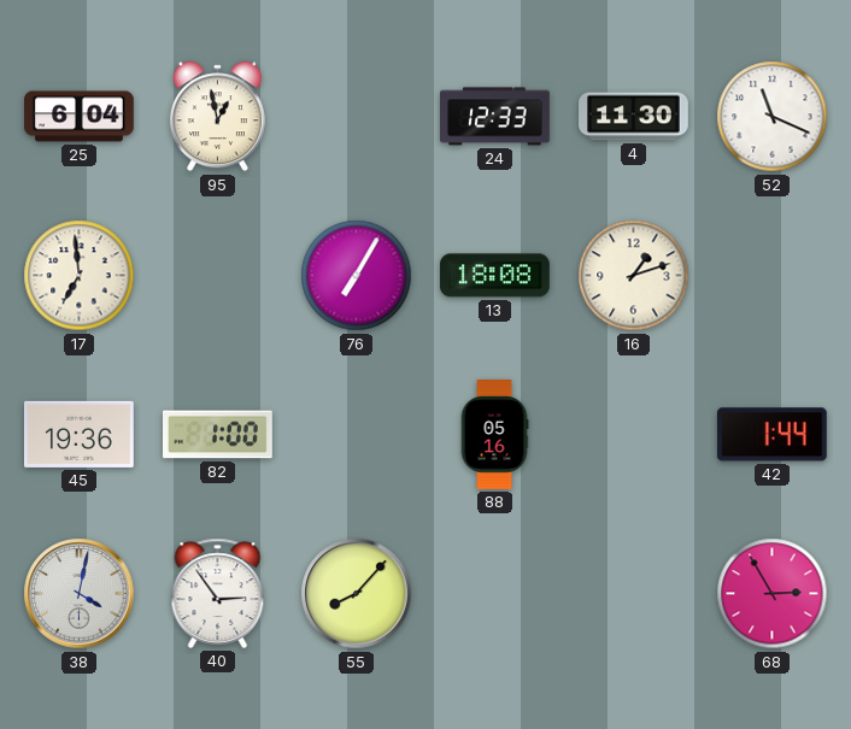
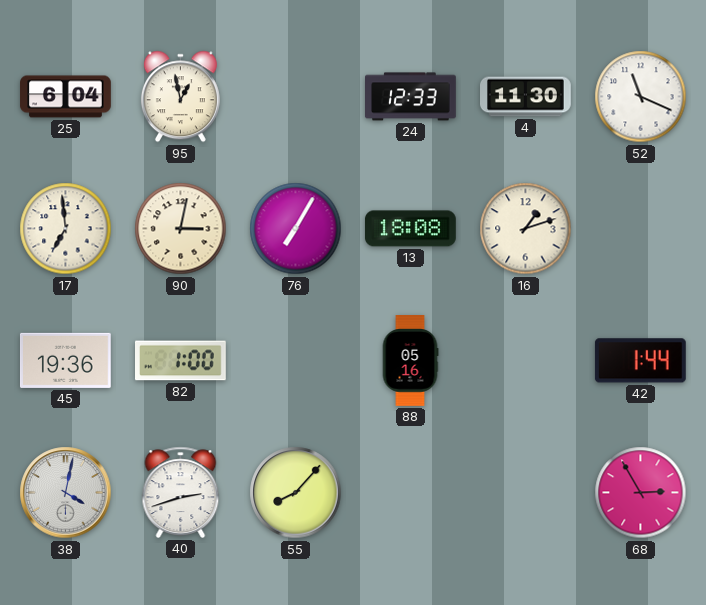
90: none -> 3:02
40: 2:54 -> 2:42
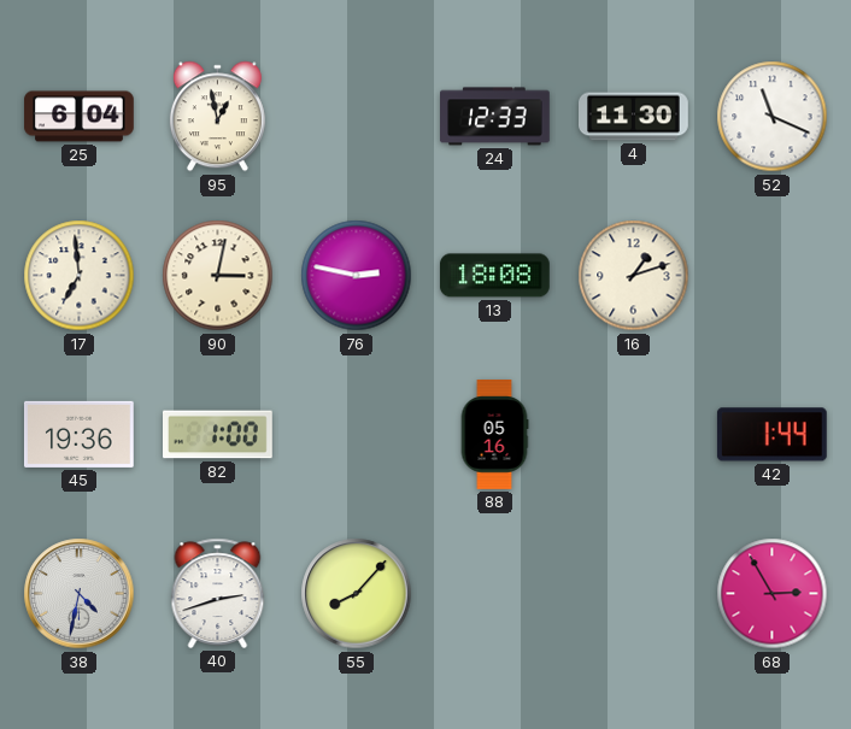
76: 7:05 -> 2:47
38: 4:02 -> 4:32
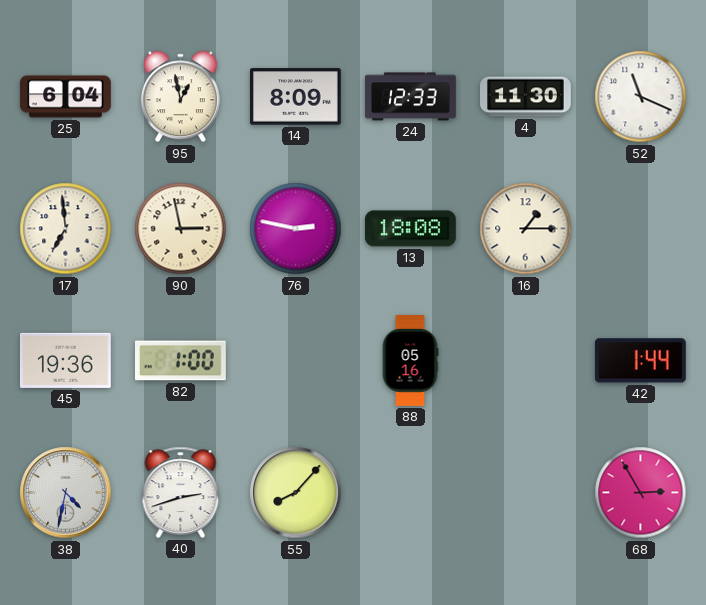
14: none -> 8:09
90: 3:02 -> 2:58
16: 1:12 -> 1:15
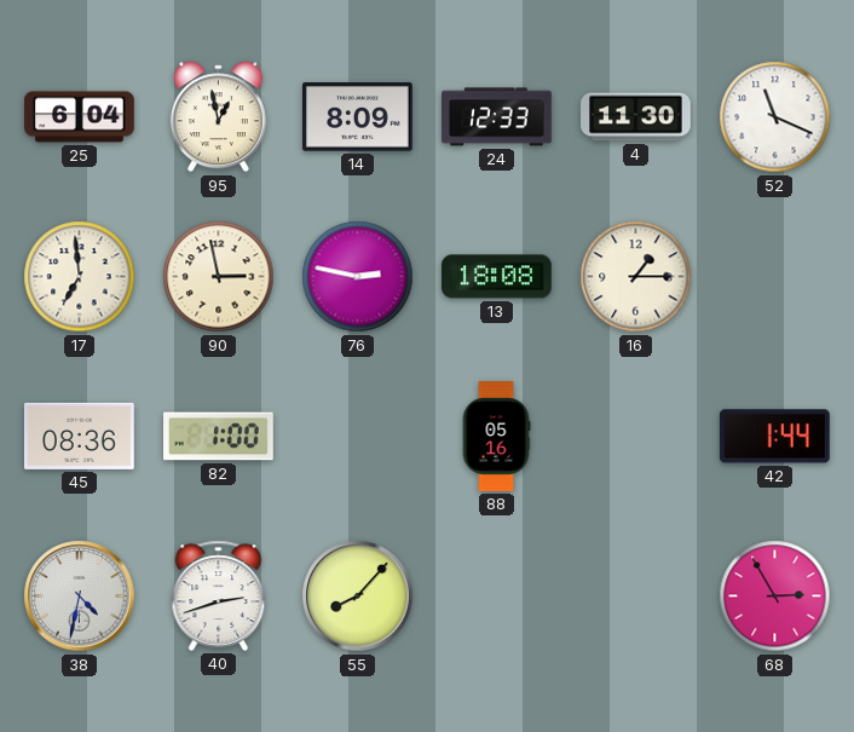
45: 19:36 -> 08:36
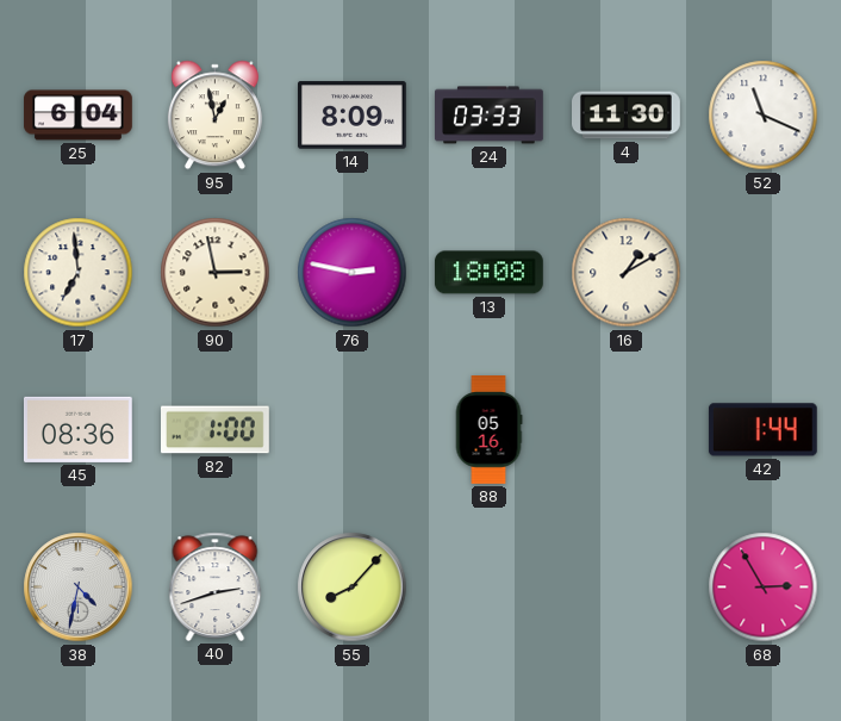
24: 12:33 -> 03:33
16: 1:15 -> 1:10
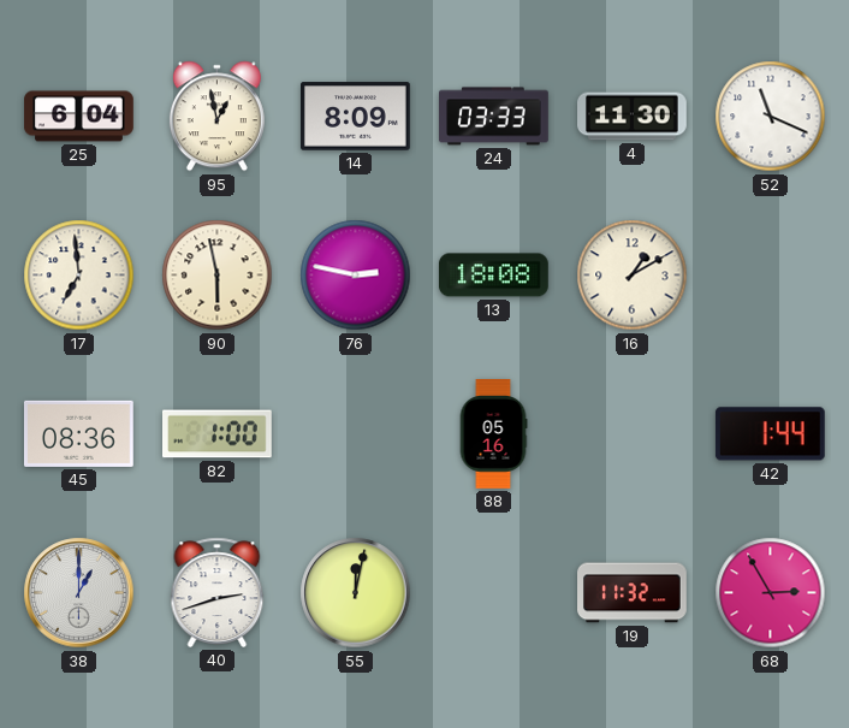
90: 2:58 -> 5:58
38: 4:32 -> 1:00
55: 8:07 -> 12:02
19: none -> 11:32
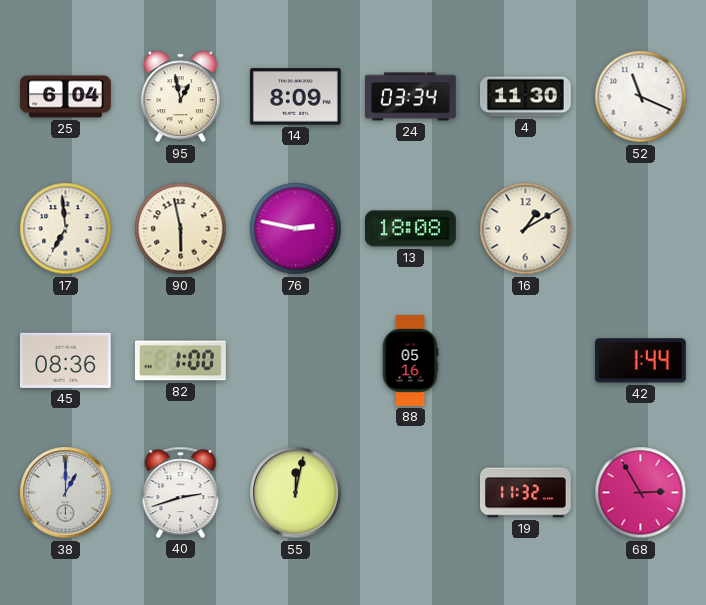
24: 03:33 -> 03:34
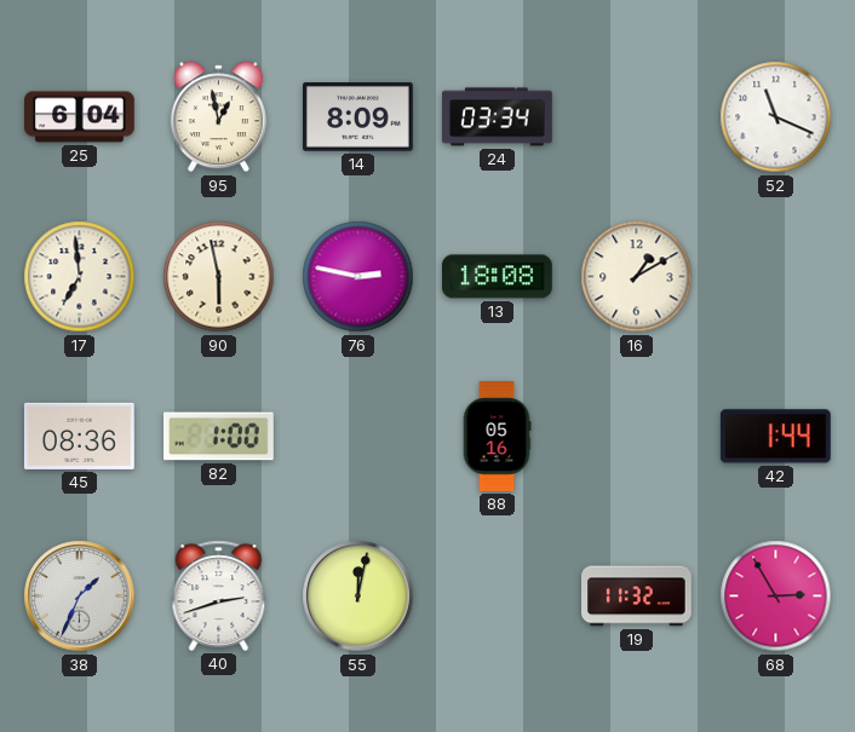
4: 11:30 -> none
38: 1:00 -> 1:34
